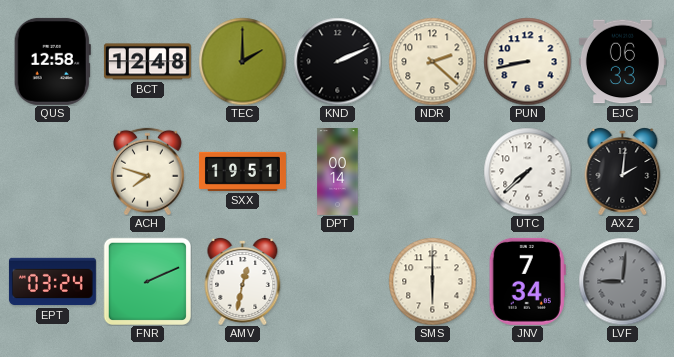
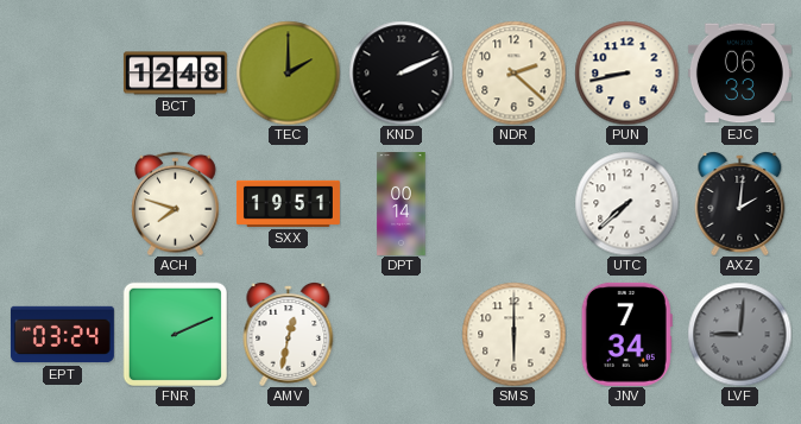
QUS: 12:58 -> none
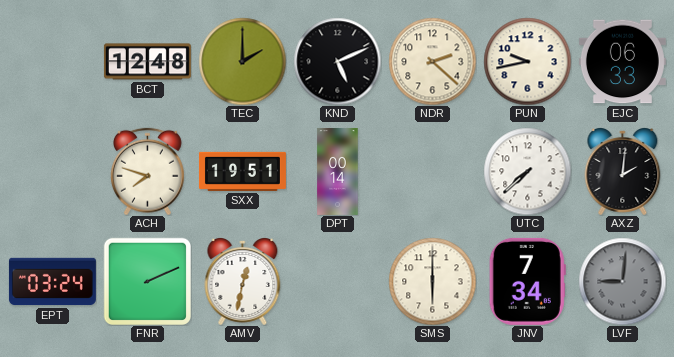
KND: 2:11 -> 5:11
PUN: 8:43 -> 9:43
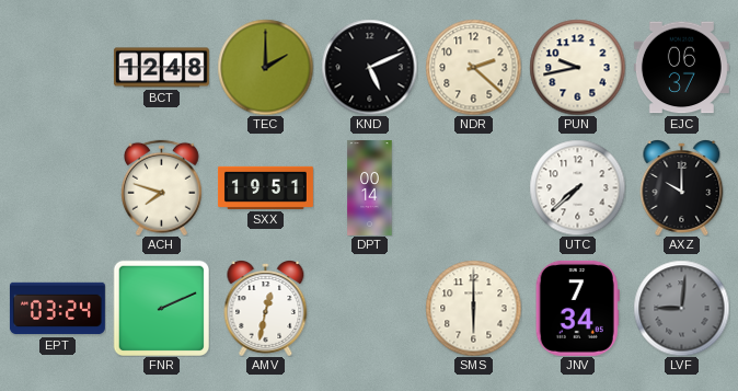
EJC: 06:33 -> 06:37
AXZ: 2:01 -> 10:00
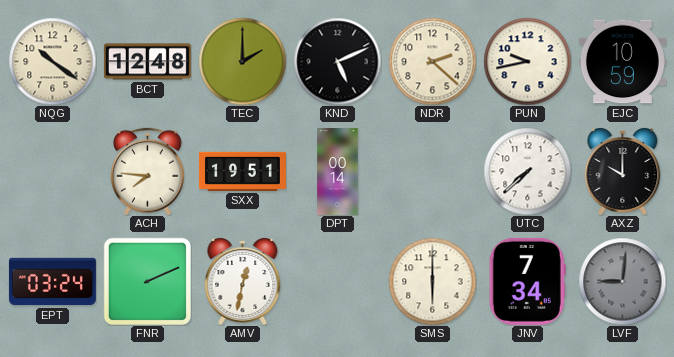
NQG: none -> 10:21
EJC: 06:37 -> 10:59
ACH: 7:48 -> 7:46
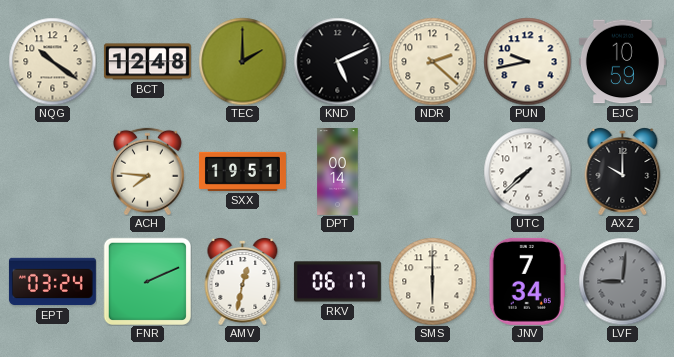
RKV: none -> 06:17
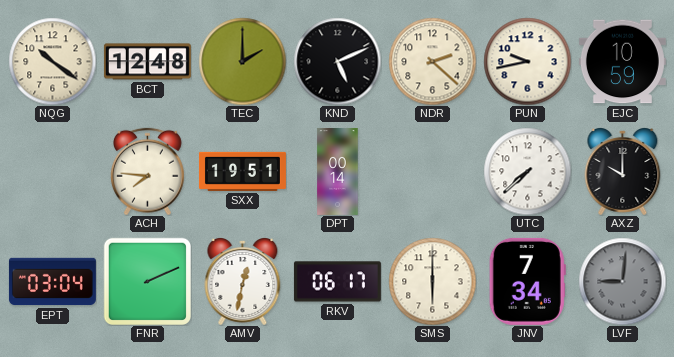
EPT: 03:24 -> 03:04
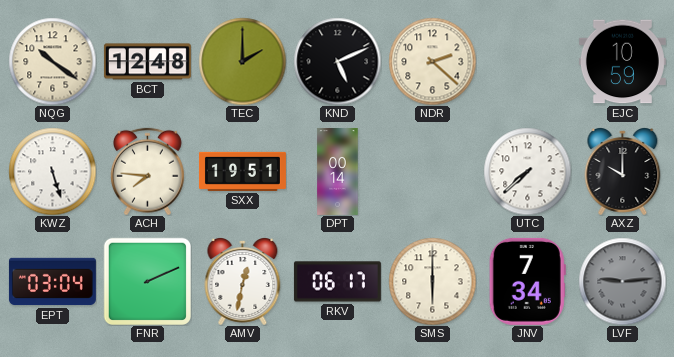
PUN: 9:43 -> none
KWZ: none -> 5:27
LVF: 9:01 -> 9:14
